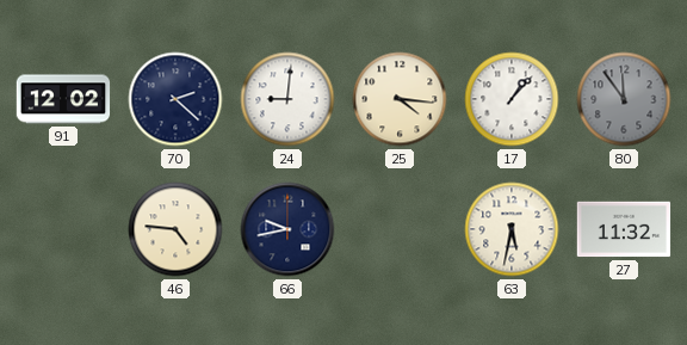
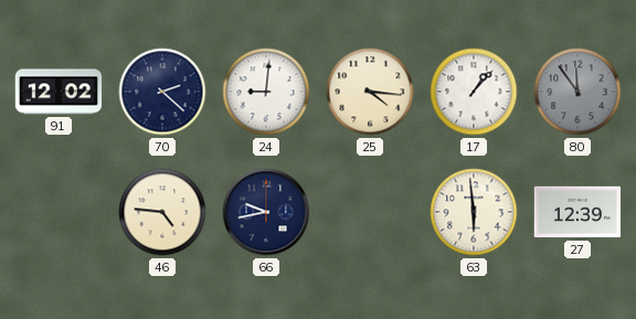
63: 5:32 -> 5:59
27: 11:32 -> 12:39
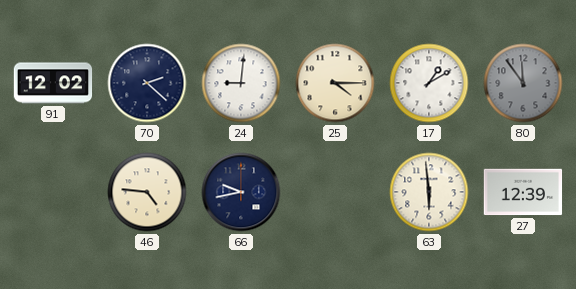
25: 4:16 -> 4:15
17: 1:07 -> 1:10
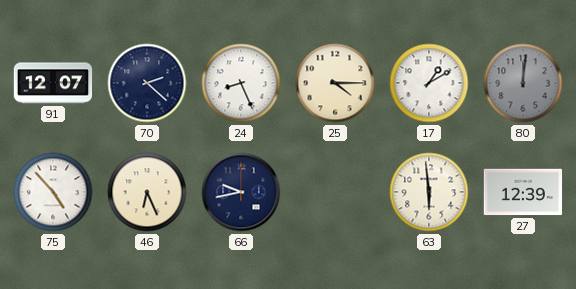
91: 12:02 -> 12:07
24: 9:01 -> 8:26
80: 11:54 -> 12:01
75: none -> 4:53
46: 4:46 -> 6:26
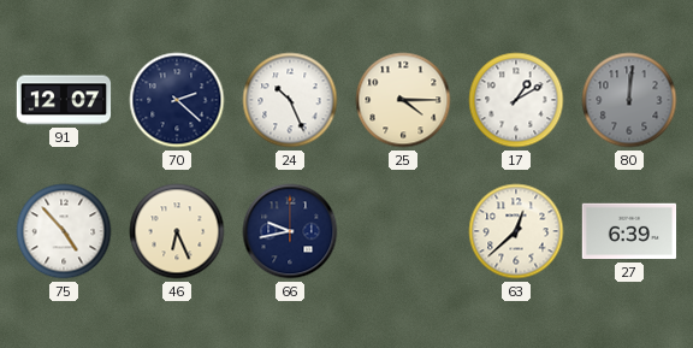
24: 8:26 -> 10:26
63: 5:59 -> 12:38
27: 12:39 -> 6:39
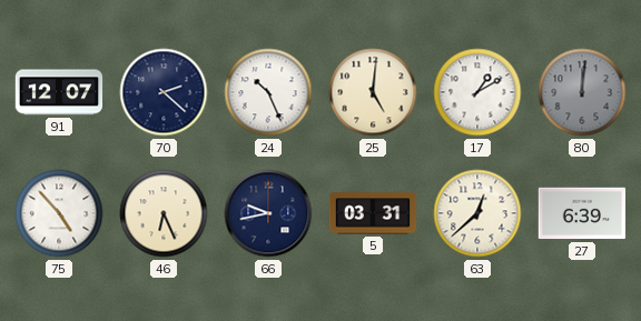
25: 4:15 -> 5:01
5: none -> 03:31
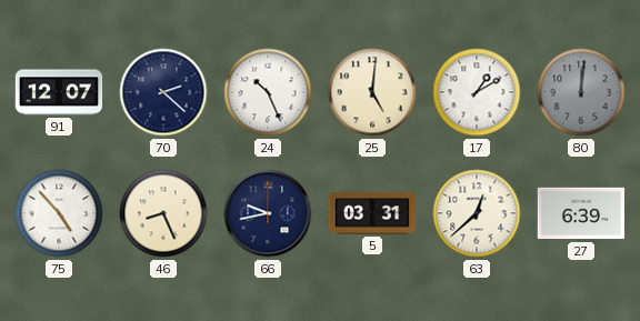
46: 6:26 -> 8:26
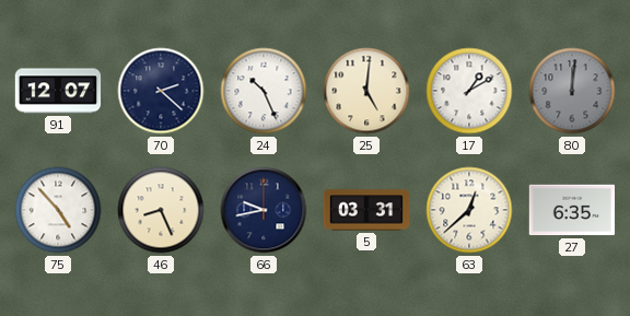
27: 6:39 -> 6:35
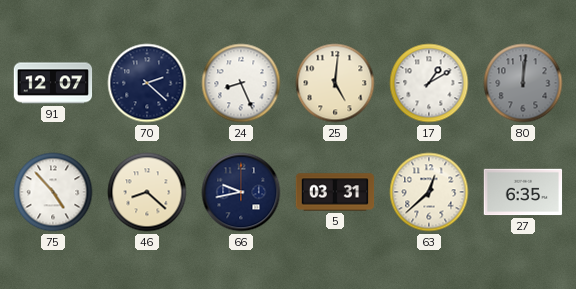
24: 10:26 -> 8:26
46: 8:26 -> 8:22
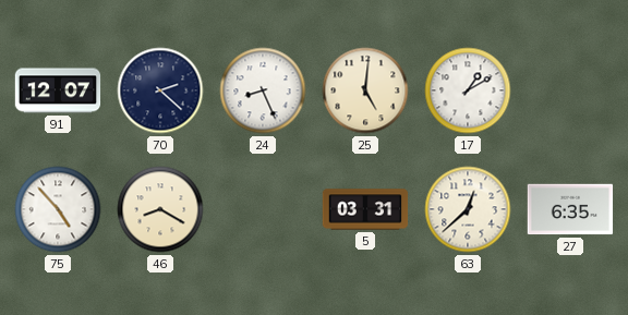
80: 12:01 -> none
46: 8:22 -> 8:20
66: 9:43 -> none
